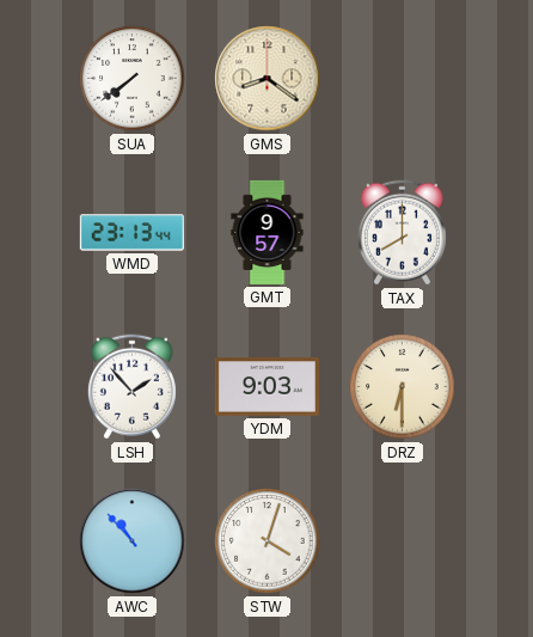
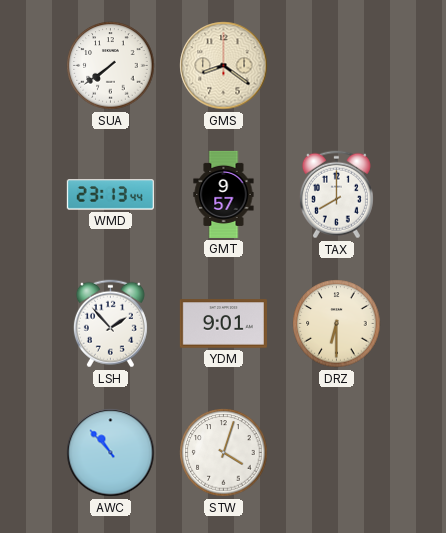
YDM: 9:03 -> 9:01
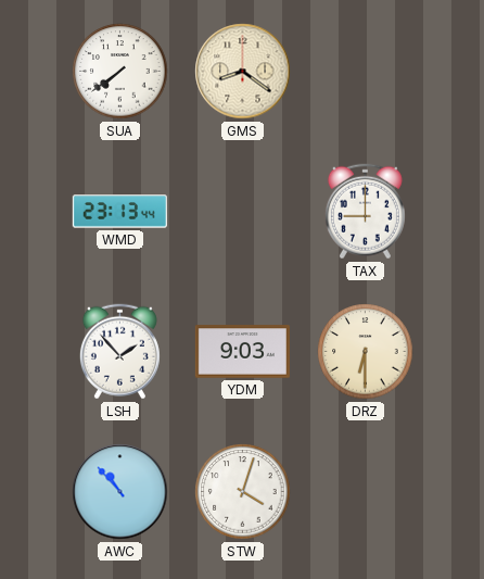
GMT: 9:57 -> none
TAX: 8:00 -> 9:00
YDM: 9:01 -> 9:03
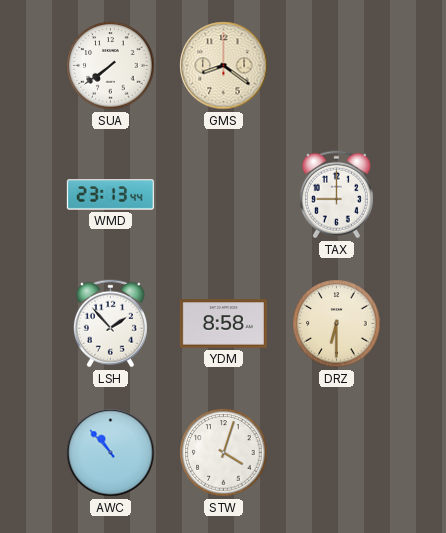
YDM: 9:03 -> 8:58
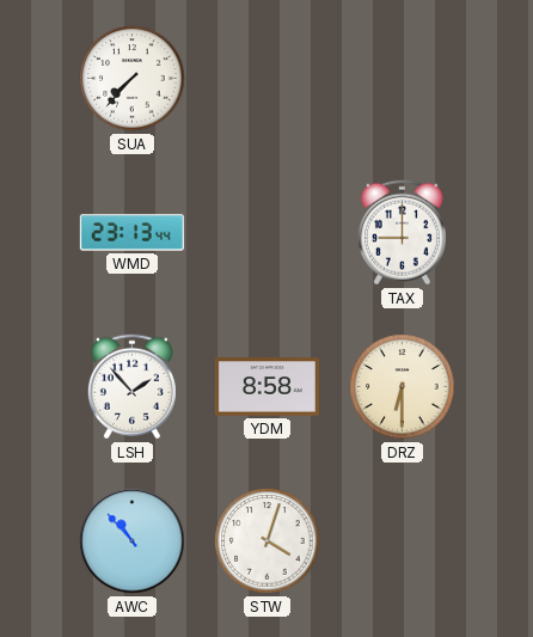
SUA: 7:39 -> 7:37
GMS: 8:21 -> none
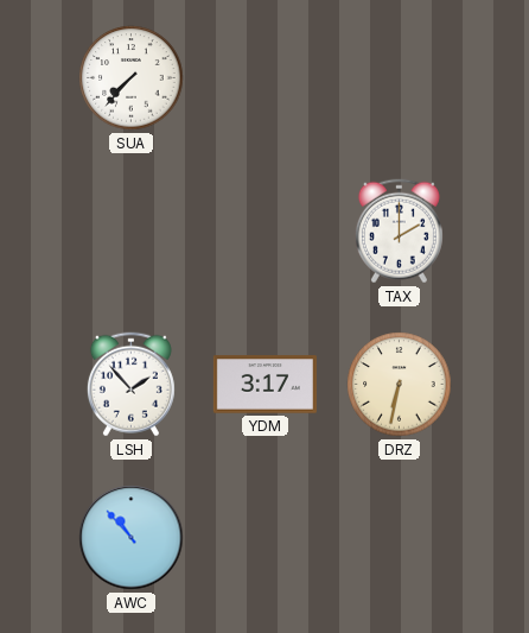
WMD: 23:13 -> none
TAX: 9:00 -> 2:00
YDM: 8:58 -> 3:17
DRZ: 6:30 -> 6:32
STW: 4:03 -> none
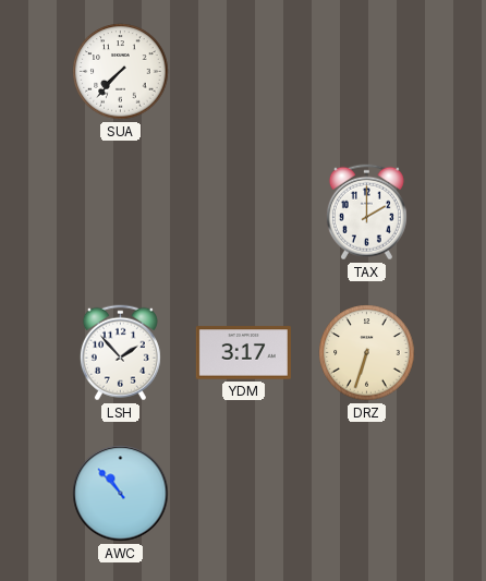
DRZ: 6:32 -> 6:33
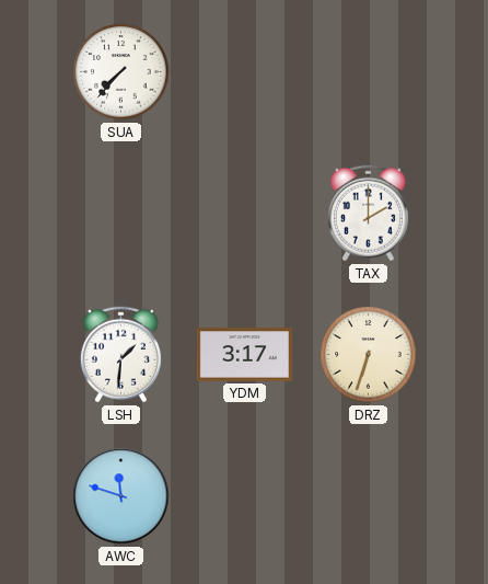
LSH: 1:53 -> 1:31
AWC: 10:53 -> 11:48
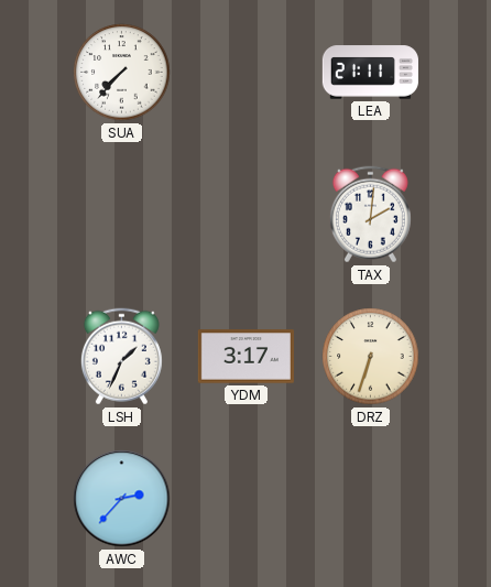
LEA: none -> 21:11
TAX: 2:00 -> 2:01
LSH: 1:31 -> 1:34
AWC: 11:48 -> 2:37
